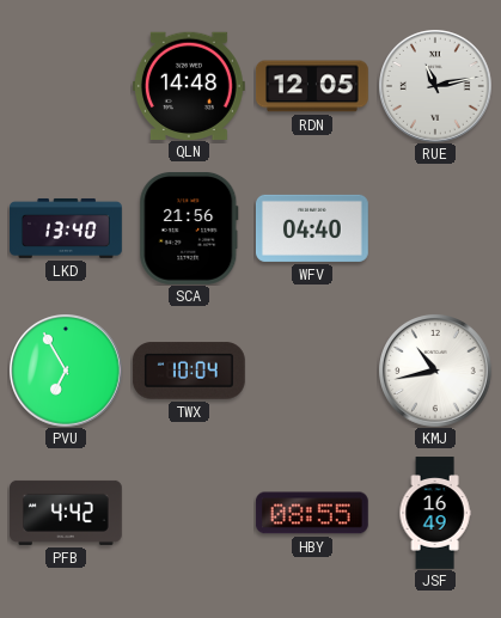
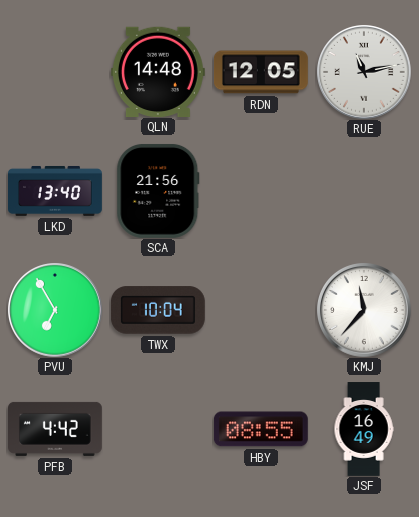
WFV: 04:40 -> none
KMJ: 10:43 -> 11:37
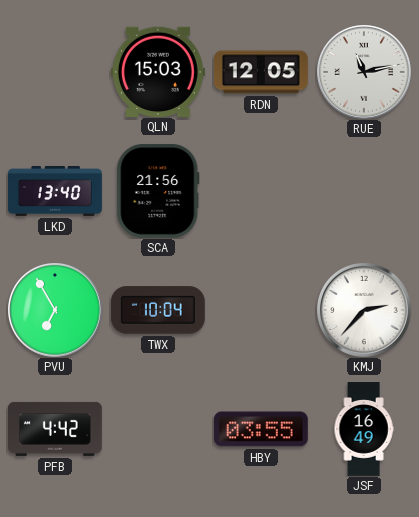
QLN: 14:48 -> 15:03
KMJ: 11:37 -> 2:37
HBY: 08:55 -> 03:55
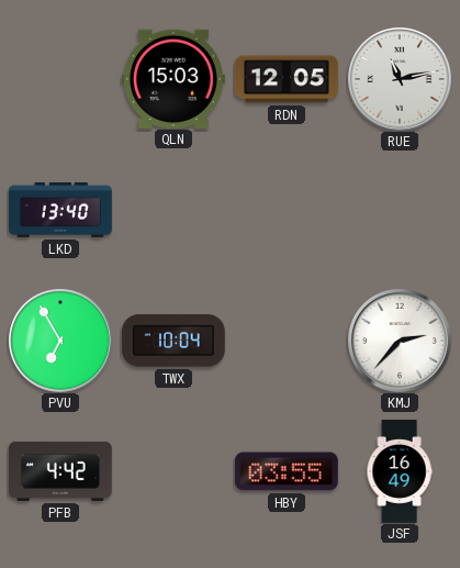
SCA: 21:56 -> none
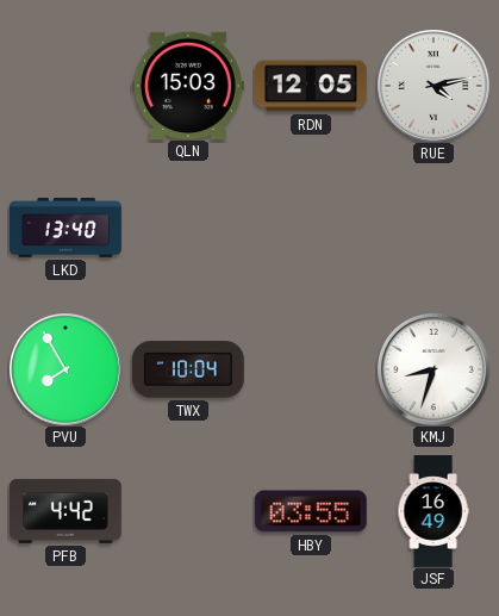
RUE: 11:13 -> 4:13
PVU: 6:55 -> 7:55
KMJ: 2:37 -> 8:33
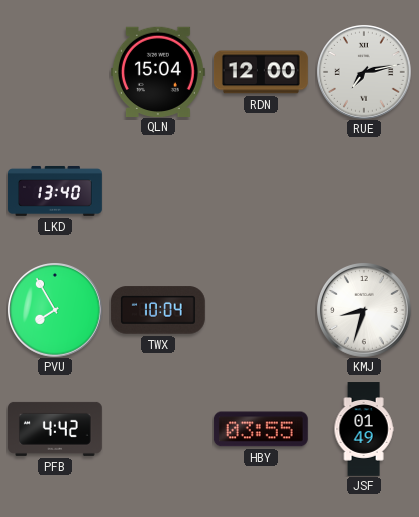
QLN: 15:03 -> 15:04
RDN: 12:05 -> 12:00
RUE: 4:13 -> 7:13
JSF: 16:49 -> 01:49
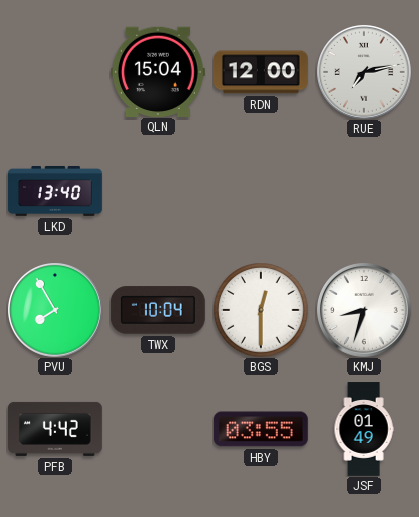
BGS: none -> 12:30
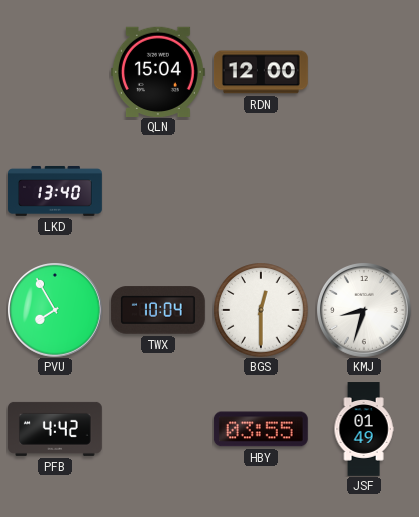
RUE: 7:13 -> none
